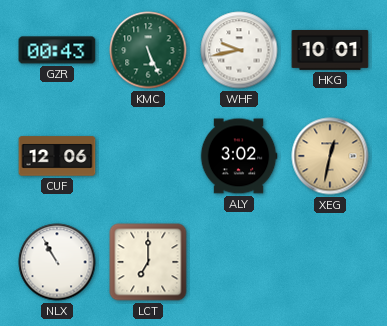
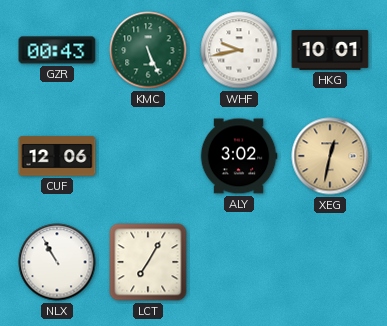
LCT: 7:00 -> 7:05
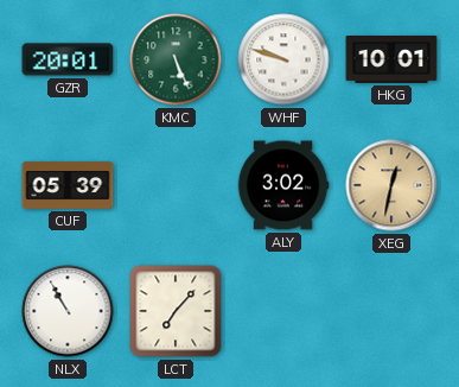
GZR: 00:43 -> 20:01
WHF: 9:43 -> 9:48
CUF: 12:06 -> 05:39
LCT: 7:05 -> 7:07
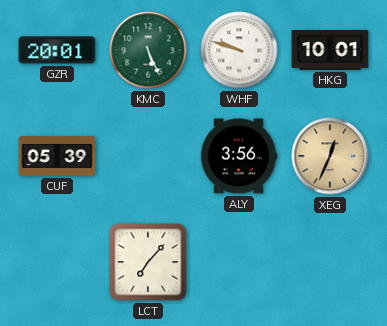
ALY: 3:02 -> 3:56
XEG: 12:32 -> 12:34
NLX: 10:55 -> none
